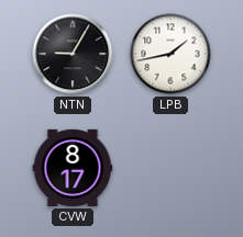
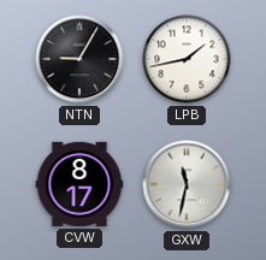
GXW: none -> 11:32
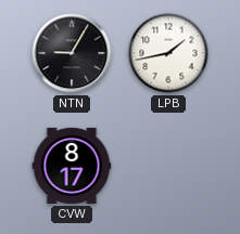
GXW: 11:32 -> none
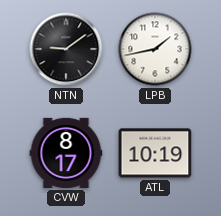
NTN: 9:05 -> 9:09
ATL: none -> 10:19
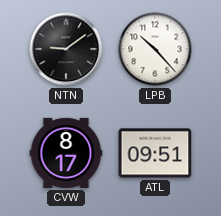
LPB: 1:43 -> 10:23
ATL: 10:19 -> 09:51
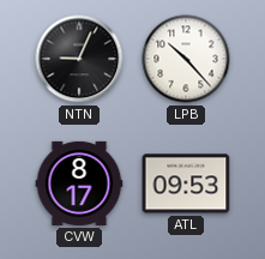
NTN: 9:09 -> 9:04
ATL: 09:51 -> 09:53
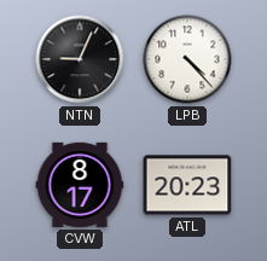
LPB: 10:23 -> 4:23
ATL: 09:53 -> 20:23
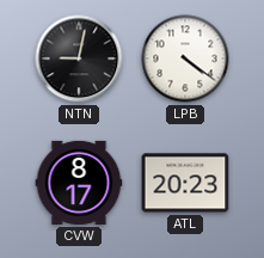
NTN: 9:04 -> 9:02
LPB: 4:23 -> 4:21
